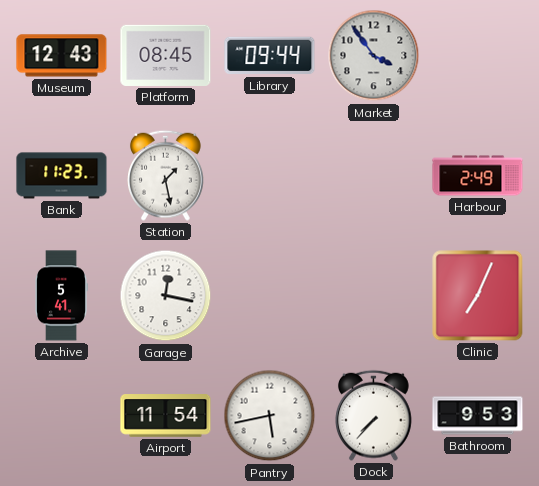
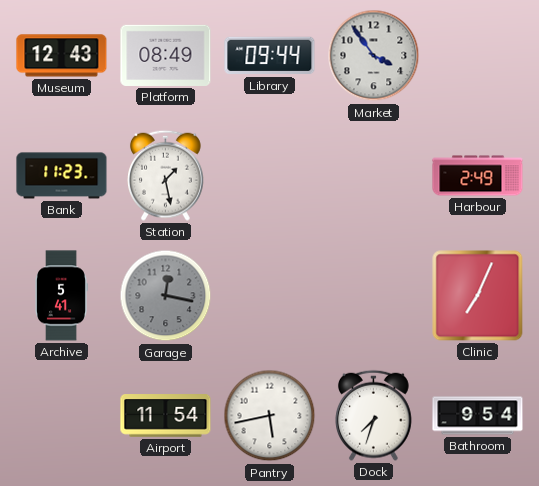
Platform: 08:45 -> 08:49
Garage dial: white -> grey
Dock: 7:37 -> 7:33
Bathroom: 9:53 -> 9:54
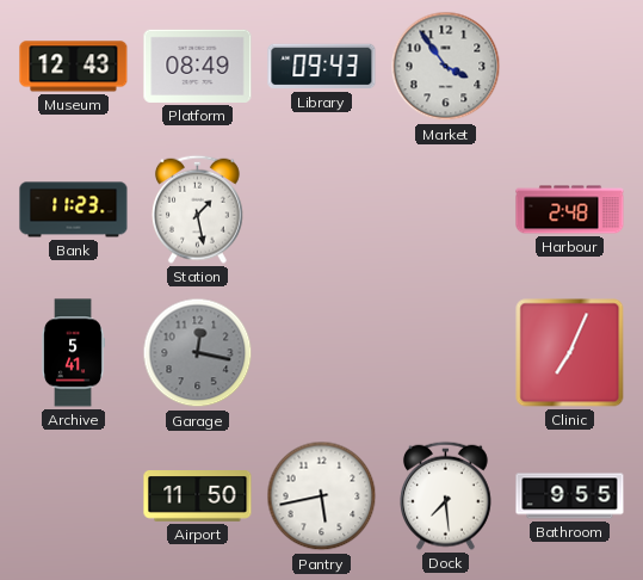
Library: 09:44 -> 09:43
Harbour: 2:49 -> 2:48
Airport: 11:54 -> 11:50
Dock: 7:33 -> 7:29
Bathroom: 9:54 -> 9:55
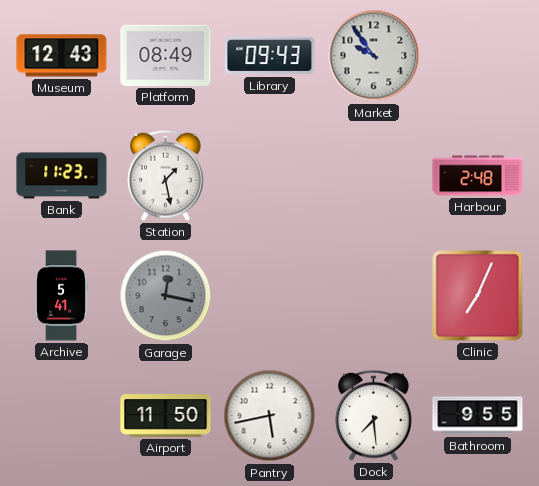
Market: 3:54 -> 9:54
